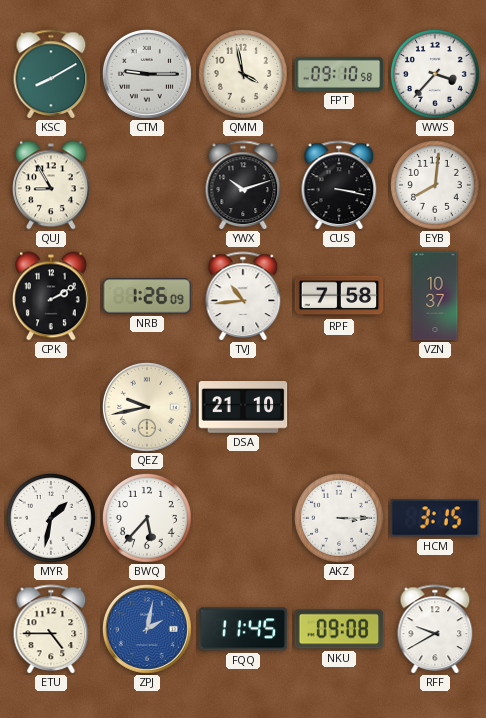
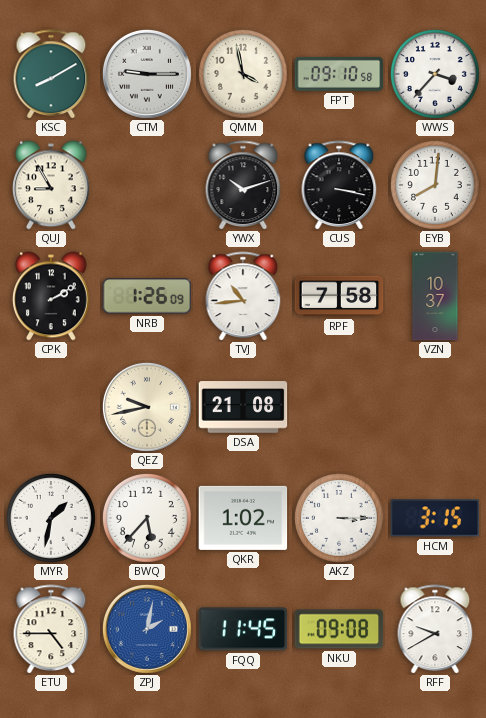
DSA: 21:10 -> 21:08
QKR: none -> 1:02
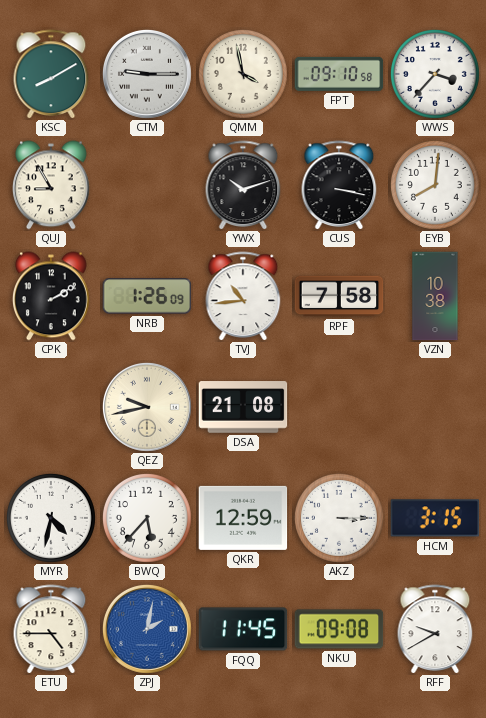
VZN: 10:37 -> 10:38
MYR: 1:32 -> 4:32
QKR: 1:02 -> 12:59
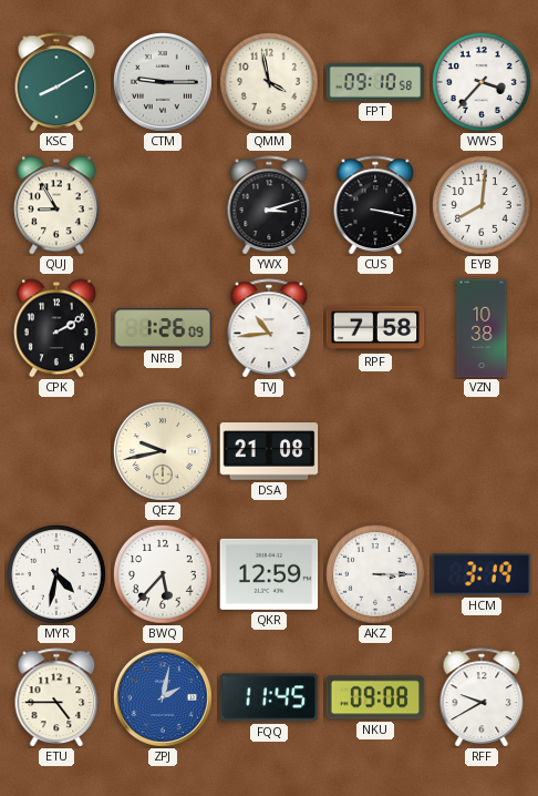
YWX: 10:12 -> 3:12
HCM: 3:15 -> 3:19
